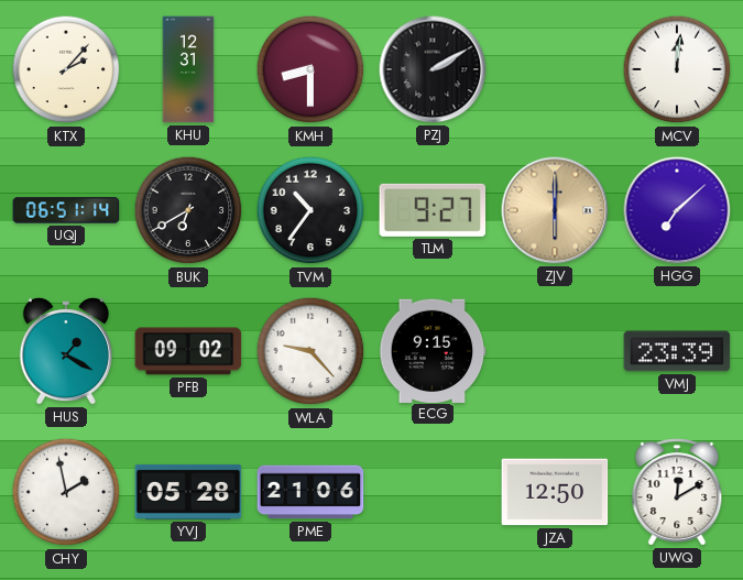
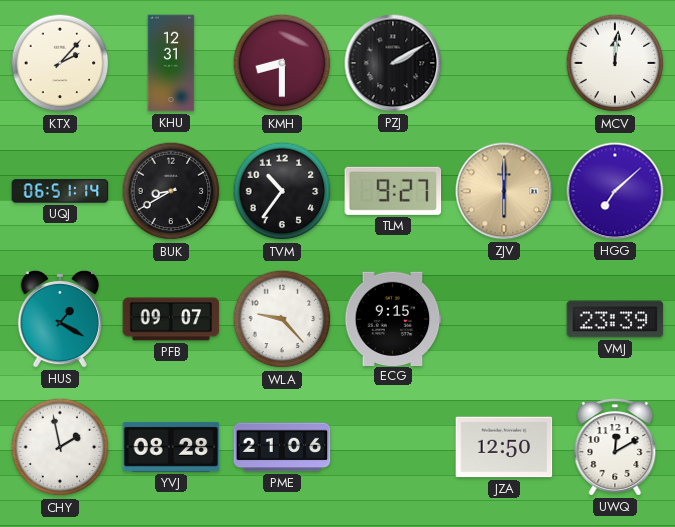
BUK: 6:40 -> 8:40
PFB: 09:02 -> 09:07
YVJ: 05:28 -> 08:28
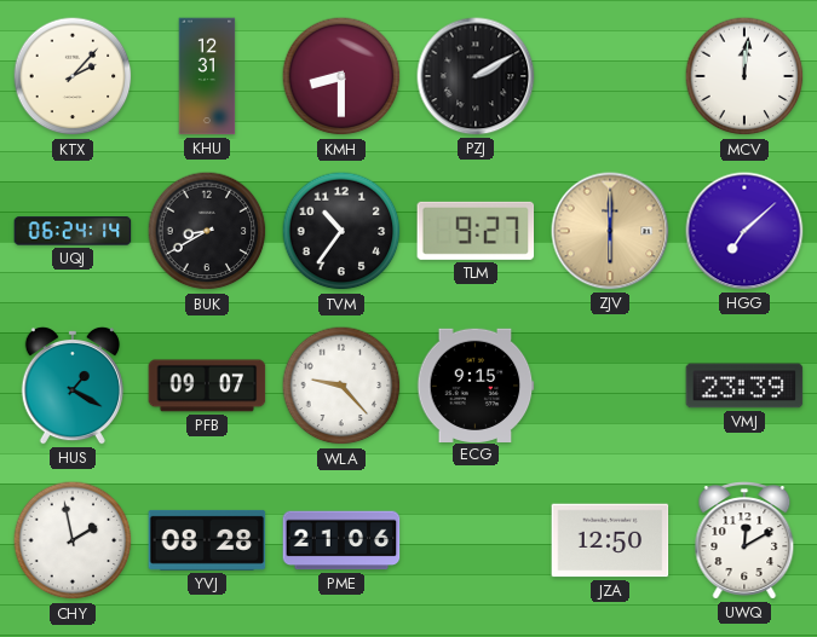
UQJ: 06:51 -> 06:24
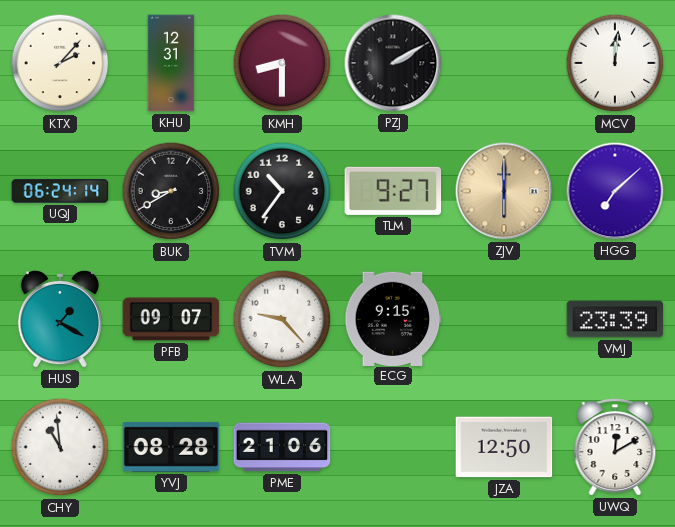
CHY: 1:58 -> 10:59
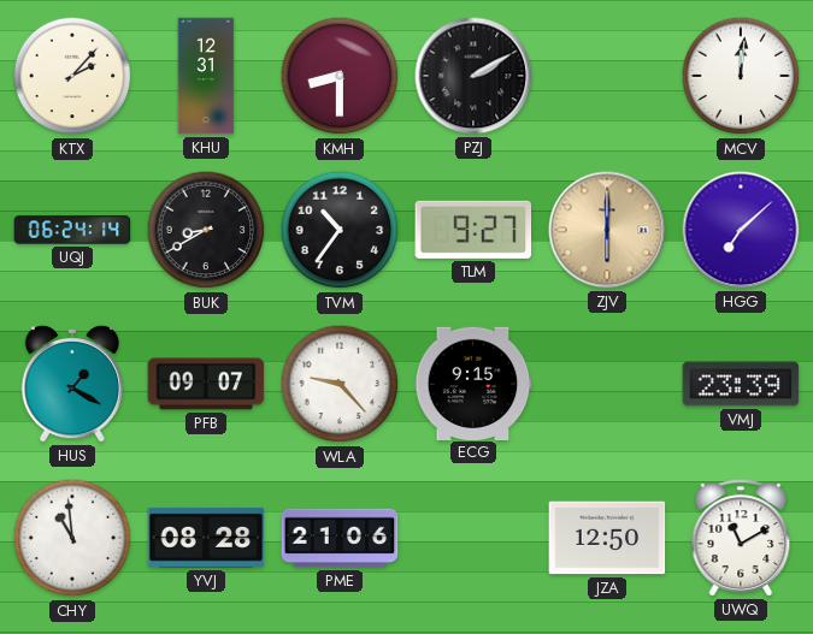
UWQ: 12:10 -> 11:10
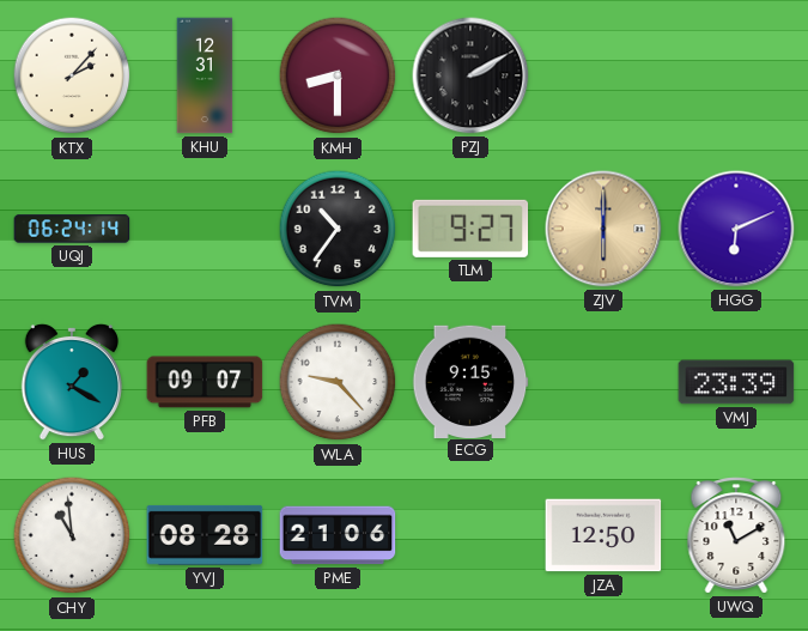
MCV: 12:01 -> none
BUK: 8:40 -> none
HGG: 7:08 -> 6:11
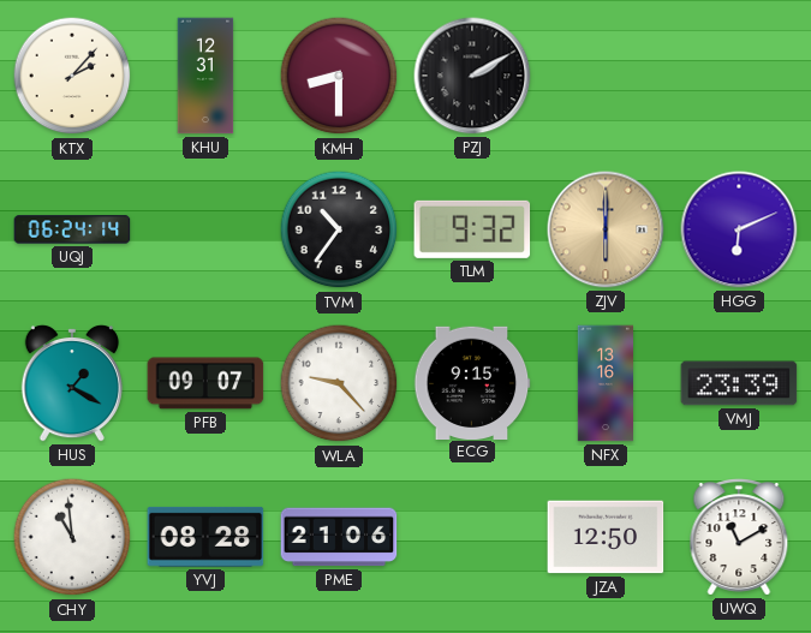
TLM: 9:27 -> 9:32
NFX: none -> 13:16
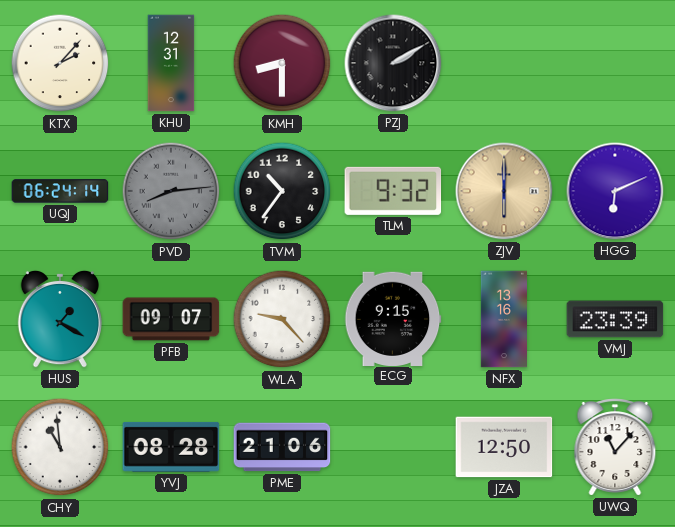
PVD: none -> 8:14
UWQ: 11:10 -> 11:07
